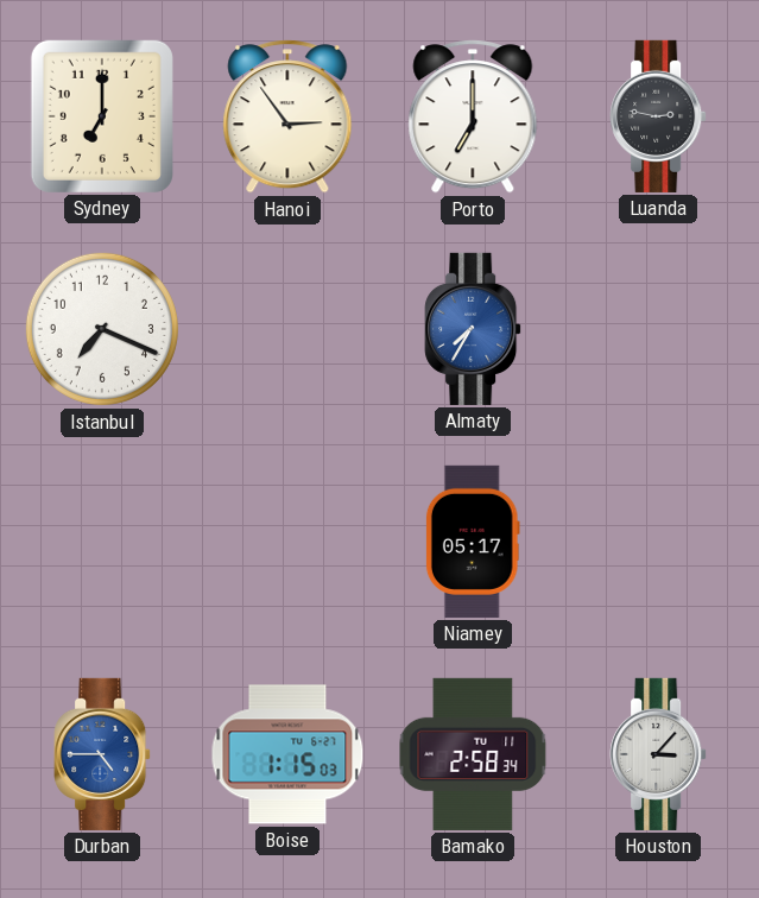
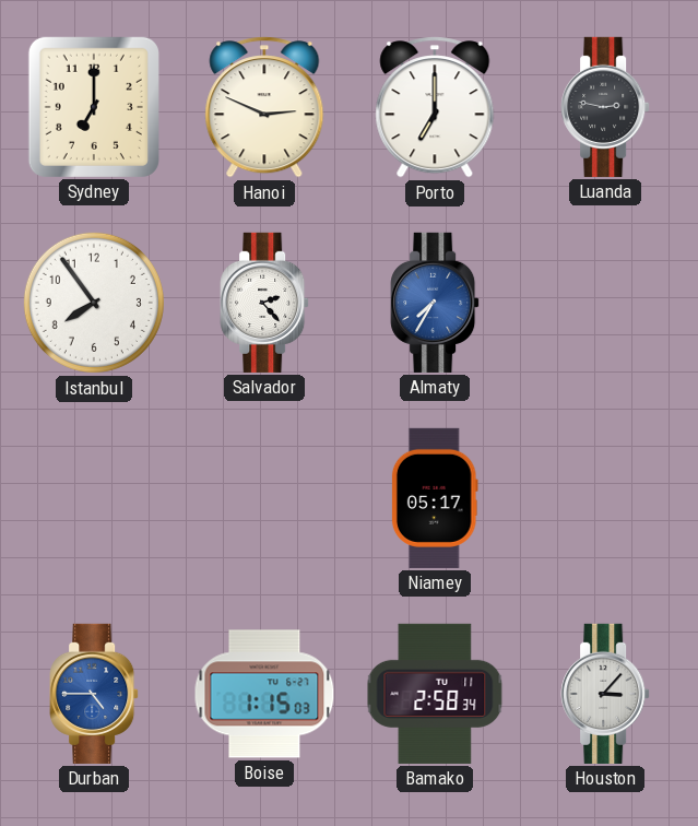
Hanoi: 2:54 -> 2:49
Istanbul: 7:19 -> 7:54
Salvador: none -> 2:23
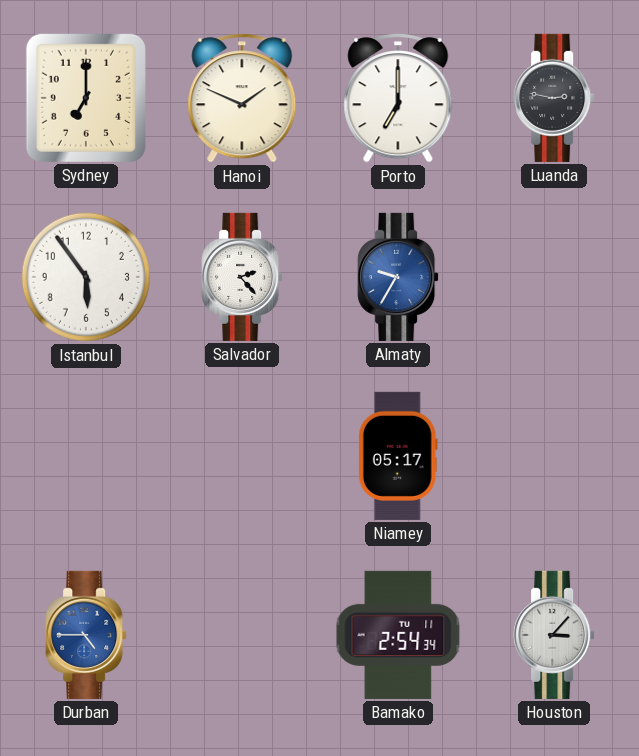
Hanoi: 2:49 -> 1:49
Istanbul: 7:54 -> 5:54
Almaty: 7:35 -> 9:35
Boise: 1:15 -> none
Bamako: 2:58 -> 2:54
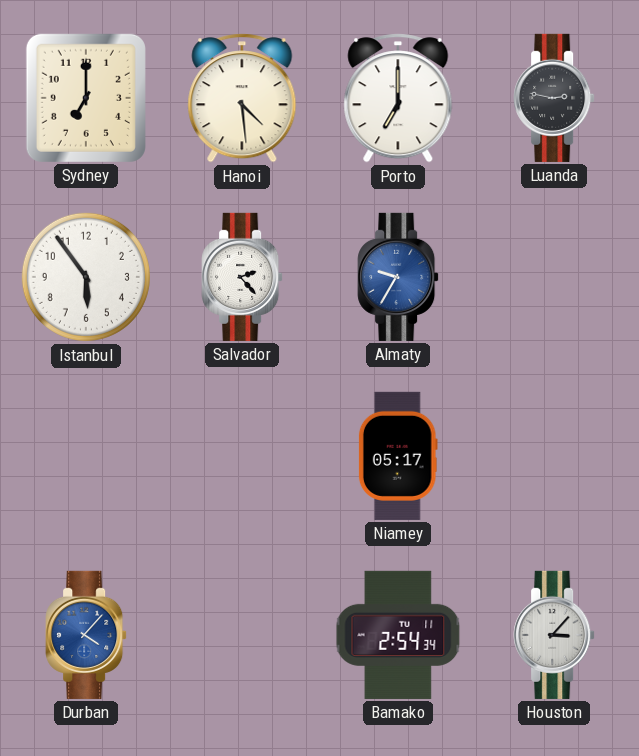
Hanoi: 1:49 -> 4:29
Durban: 4:45 -> 4:07
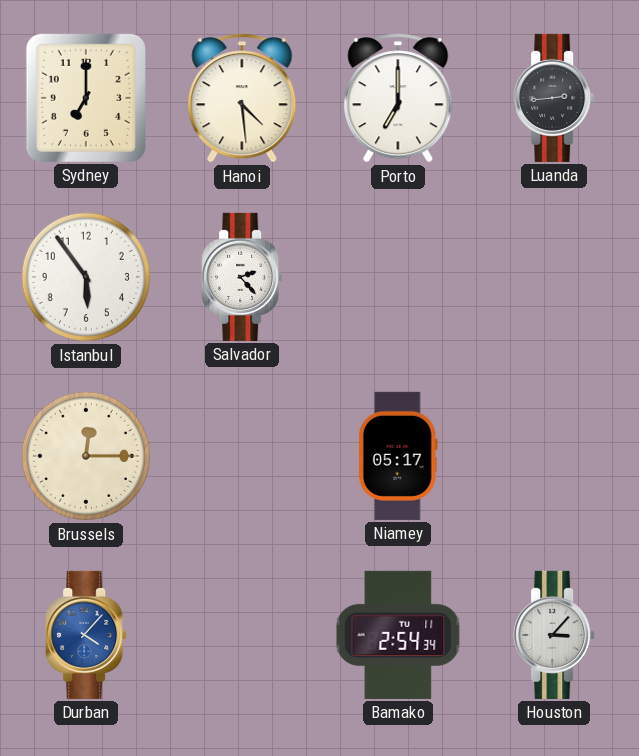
Luanda: 2:47 -> 2:44
Almaty: 9:35 -> none
Brussels: none -> 12:15
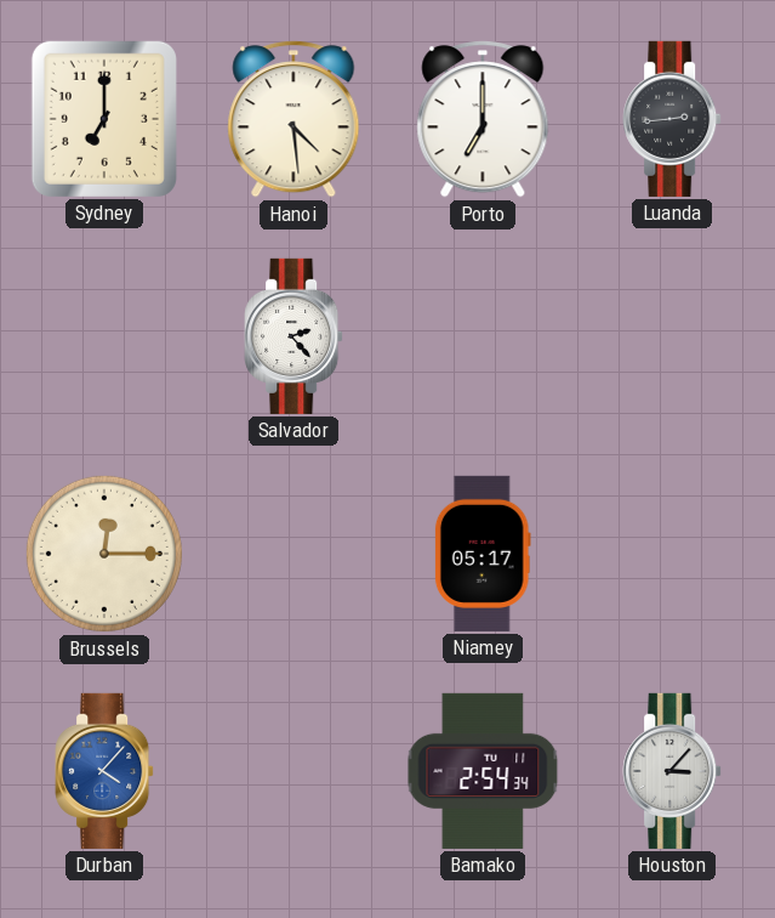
Istanbul: 5:54 -> none
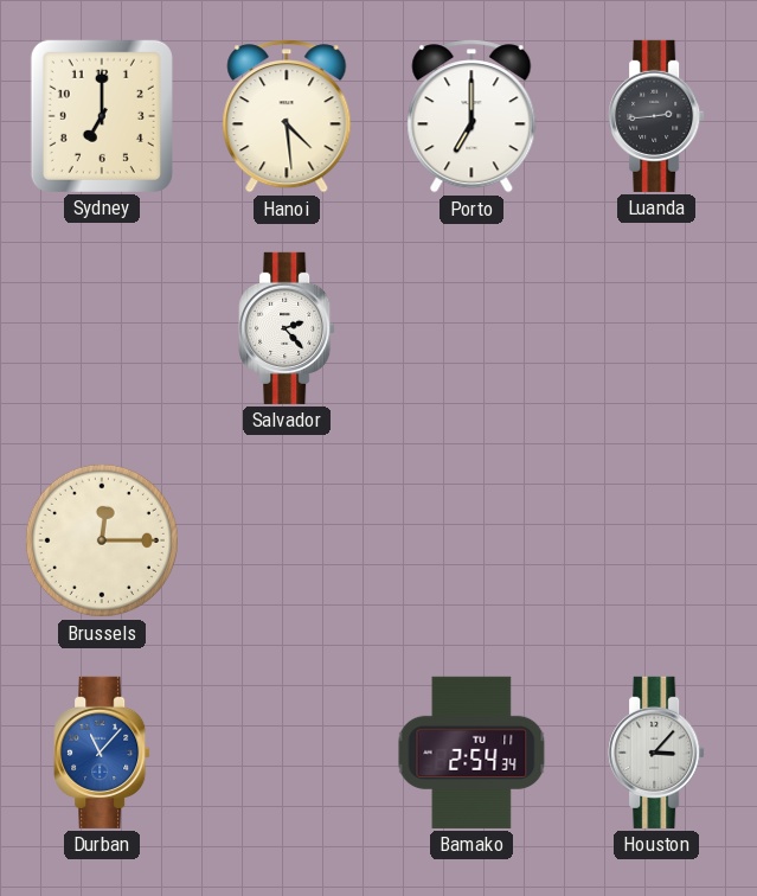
Niamey: 05:17 -> none
Durban: 4:07 -> 11:07
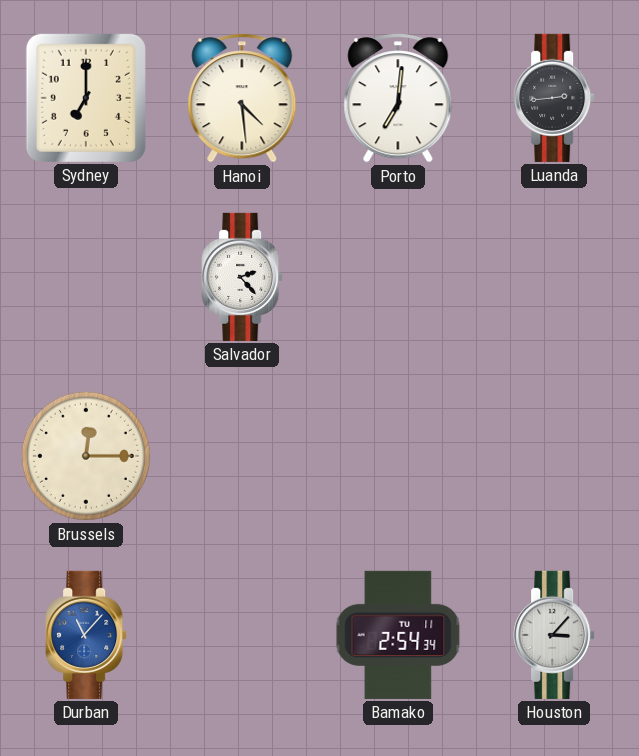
Porto: 7:00 -> 7:01
